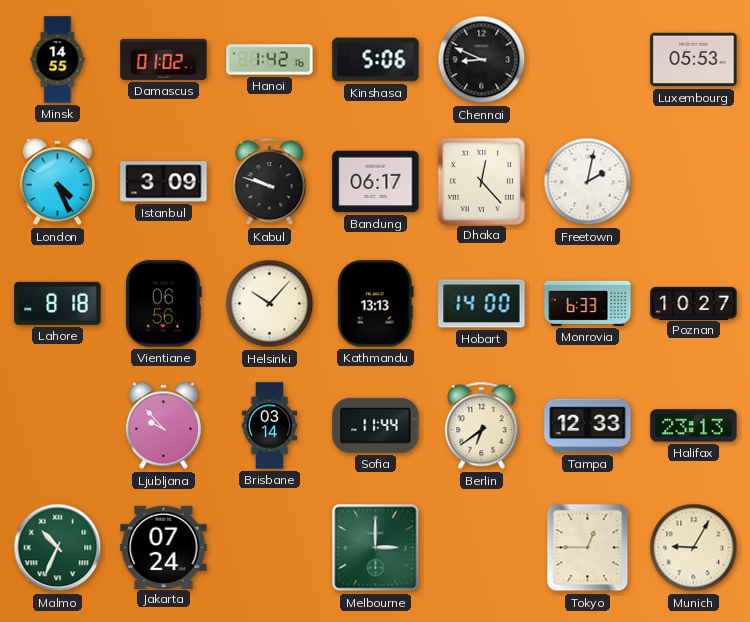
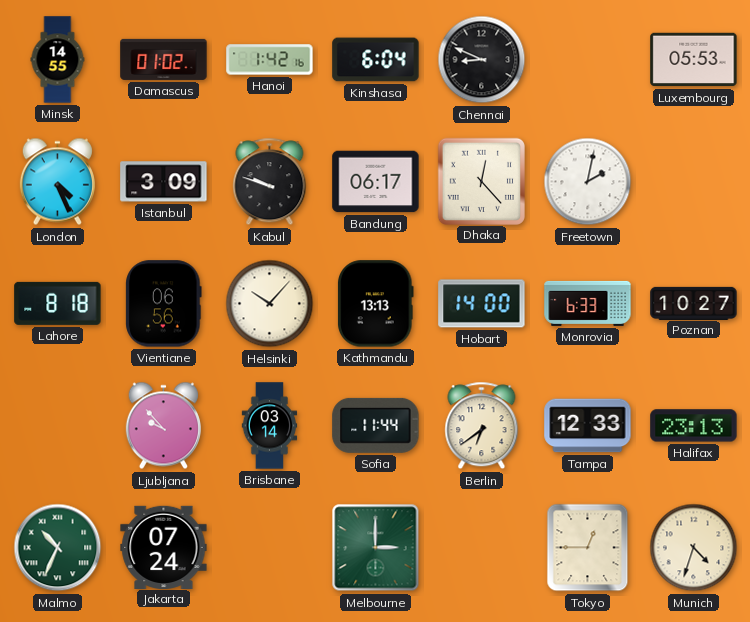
Kinshasa: 5:06 -> 6:04
Munich: 9:05 -> 4:33
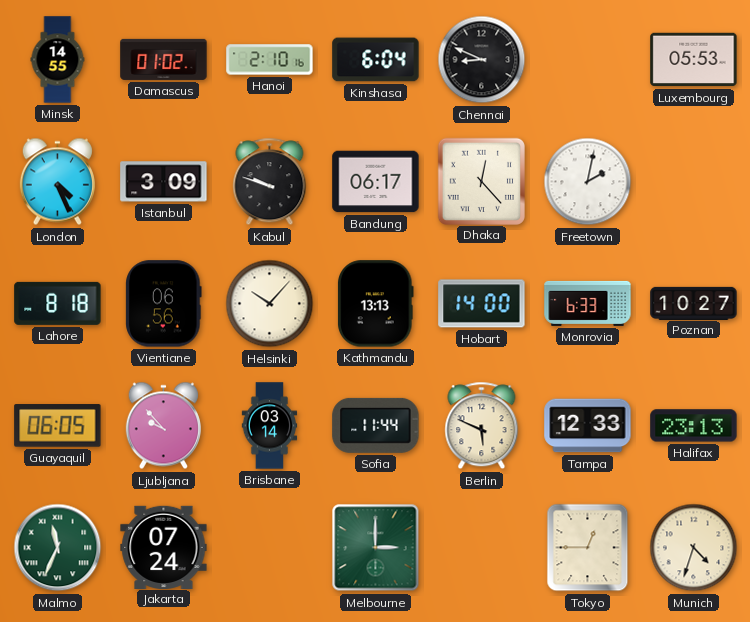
Hanoi: 1:42 -> 2:10
Guayaquil: none -> 06:05
Berlin: 6:39 -> 5:49
Malmo: 10:34 -> 11:34
